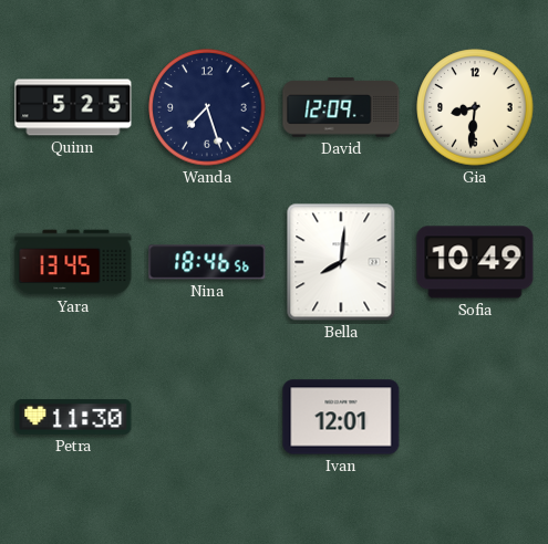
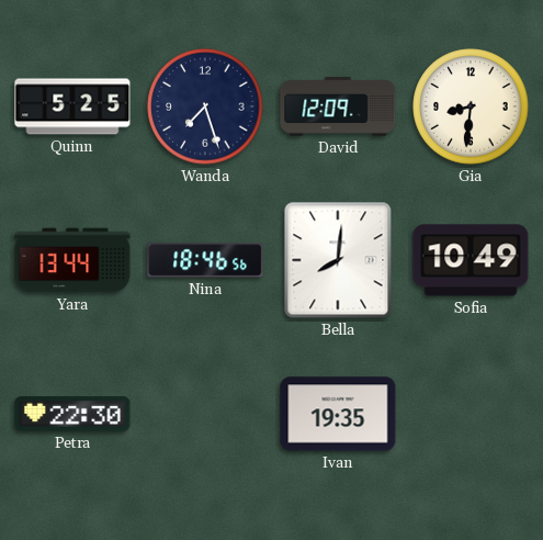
Yara: 13:45 -> 13:44
Petra: 11:30 -> 22:30
Ivan: 12:01 -> 19:35
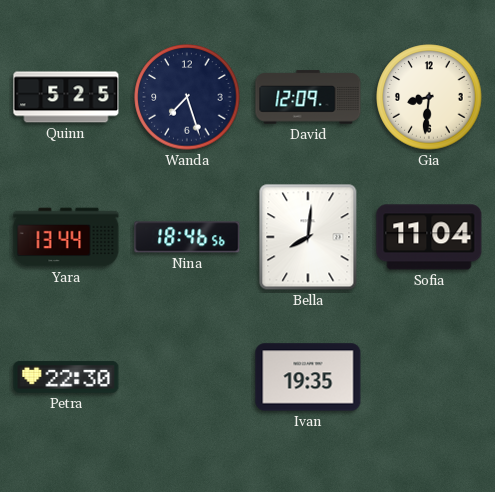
Sofia: 10:49 -> 11:04
